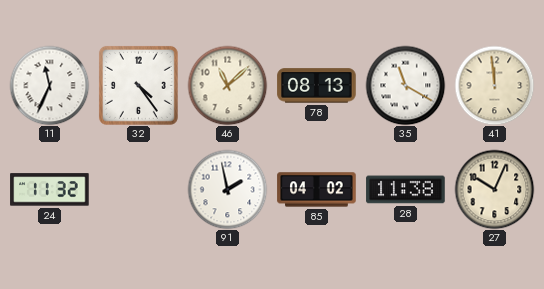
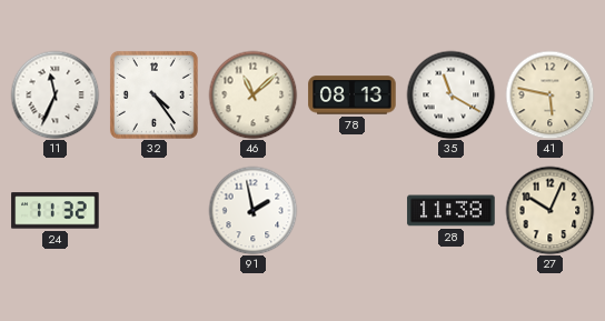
41: 11:59 -> 5:47
85: 04:02 -> none
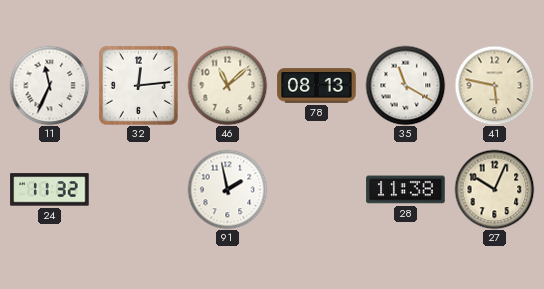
32: 4:24 -> 12:14
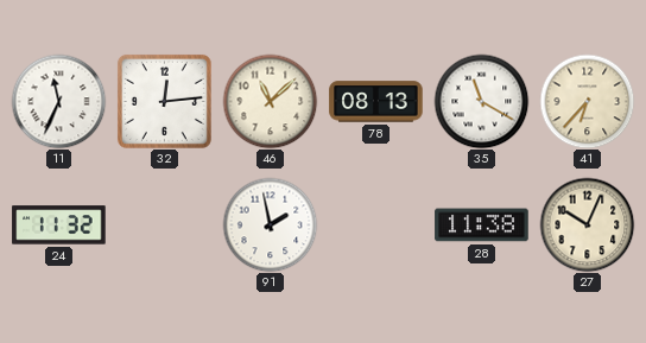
41: 5:47 -> 6:37
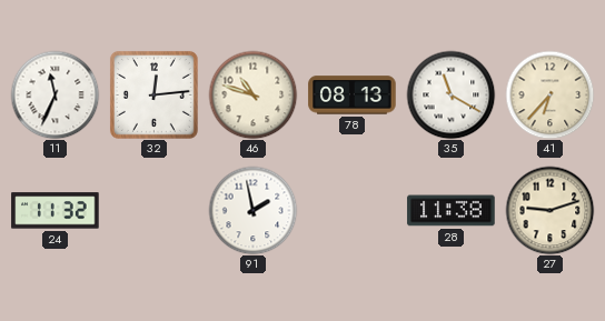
46: 11:08 -> 10:48
27: 10:04 -> 9:12
